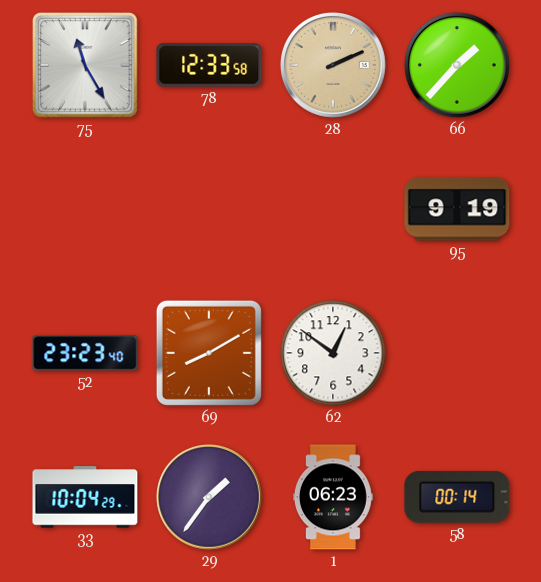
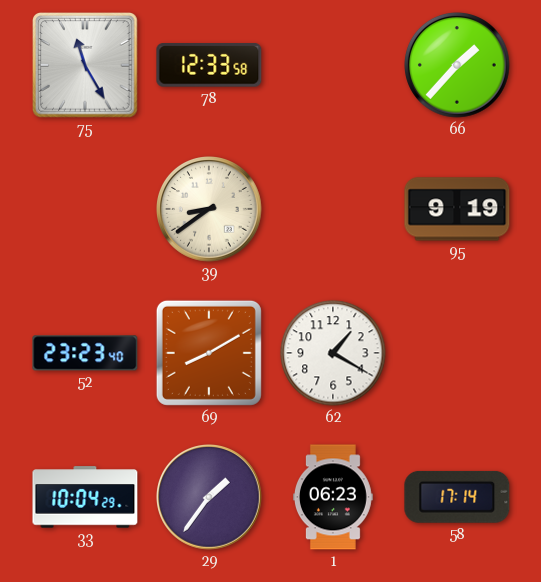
28: 2:11 -> none
39: none -> 8:39
62: 12:51 -> 1:20
58: 00:14 -> 17:14
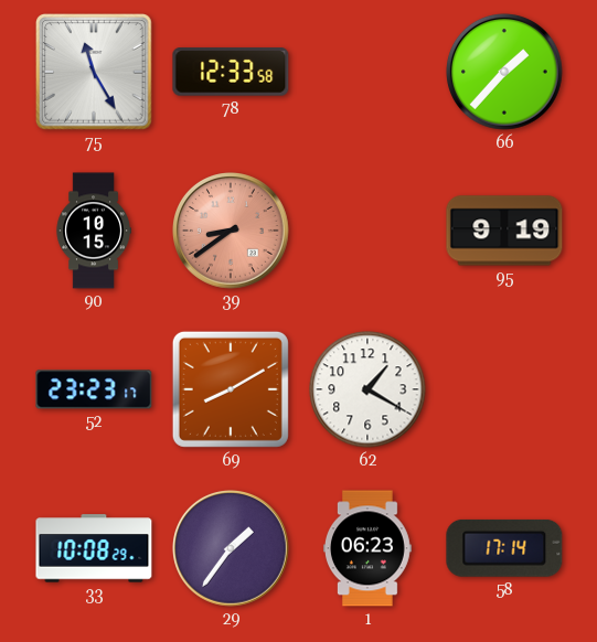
90: none -> 10:15
39 dial: cream -> salmon
52: 23:23:40 -> 23:23:17
33: 10:04 -> 10:08
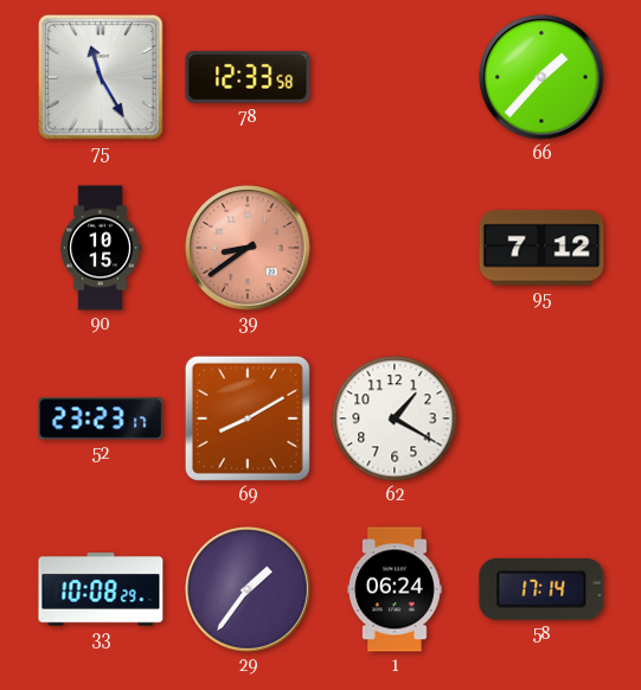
95: 9:19 -> 7:12
1: 06:23 -> 06:24
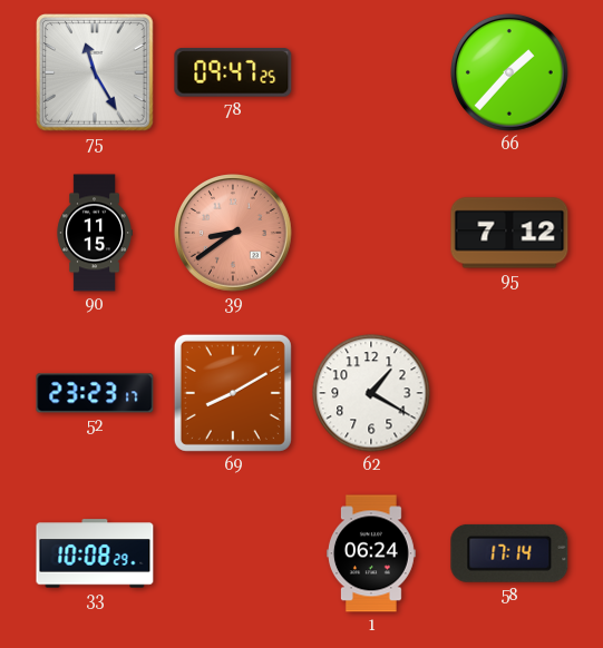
78: 12:33 -> 09:47
90: 10:15 -> 11:15
29: 1:36 -> none
